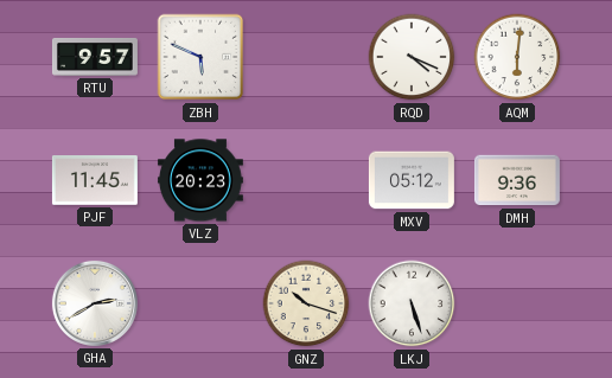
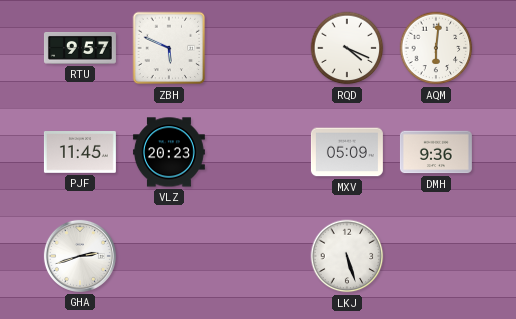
MXV: 05:12 -> 05:09
GHA: 2:40 -> 2:42
GNZ: 10:18 -> none
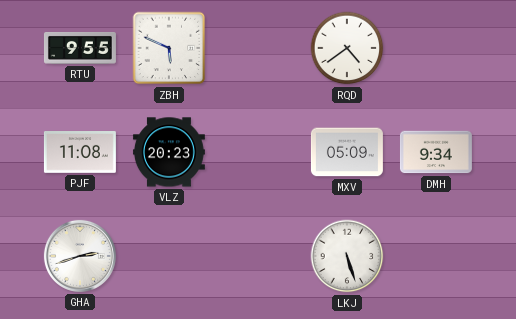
RTU: 9:57 -> 9:55
RQD: 4:19 -> 4:39
AQM: 6:01 -> none
PJF: 11:45 -> 11:08
DMH: 9:36 -> 9:34
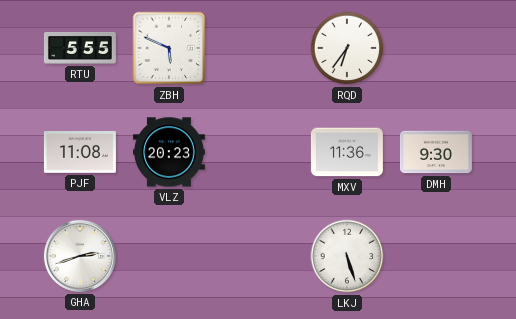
RTU: 9:55 -> 5:55
RQD: 4:39 -> 6:36
MXV: 05:09 -> 11:36
DMH: 9:34 -> 9:30
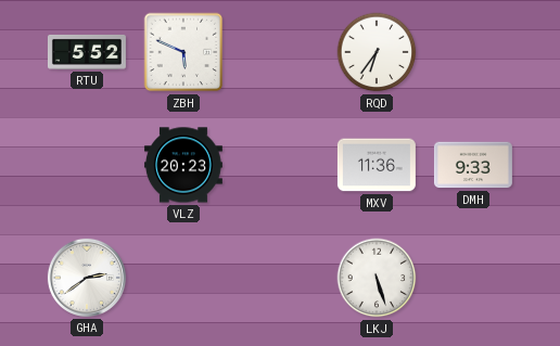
RTU: 5:55 -> 5:52
PJF: 11:08 -> none
DMH: 9:30 -> 9:33
GHA: 2:42 -> 2:39
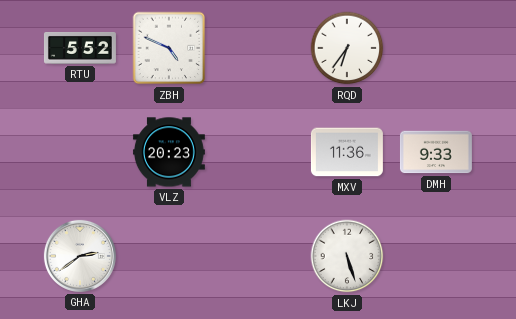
ZBH: 5:49 -> 4:49
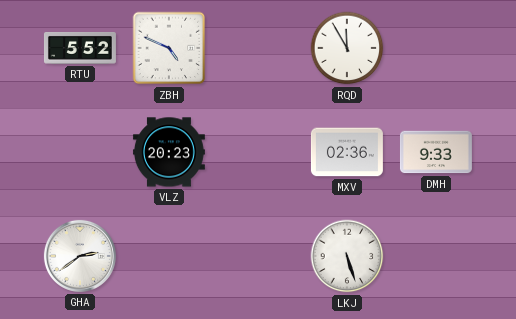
RQD: 6:36 -> 11:55
MXV: 11:36 -> 02:36
